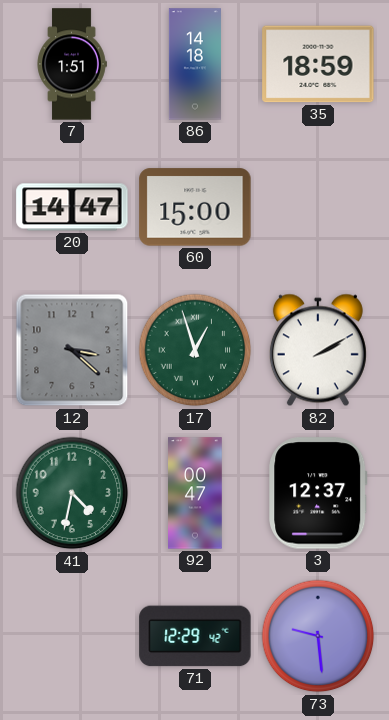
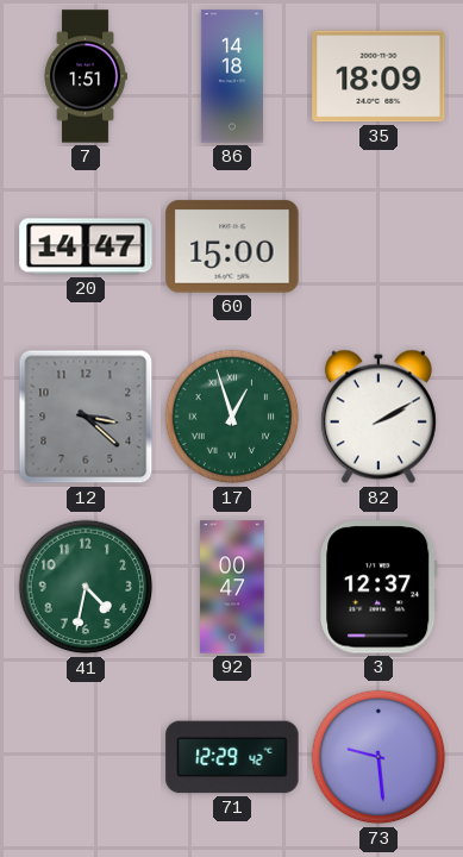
35: 18:59 -> 18:09
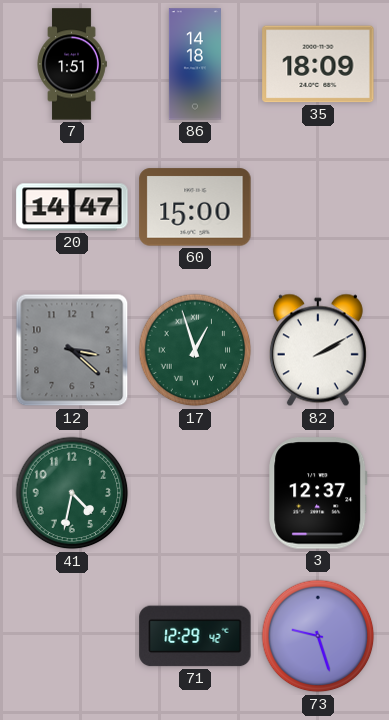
92: 00:47 -> none
73: 9:29 -> 9:27
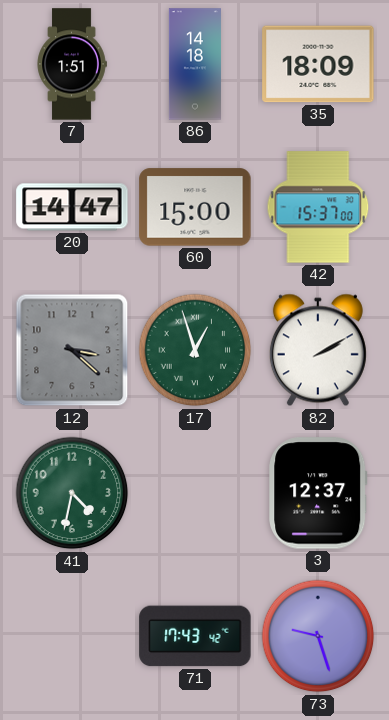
42: none -> 15:37
71: 12:29 -> 17:43
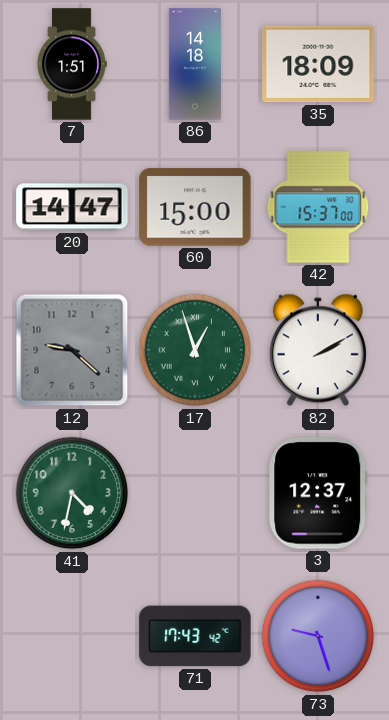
12: 3:22 -> 9:22
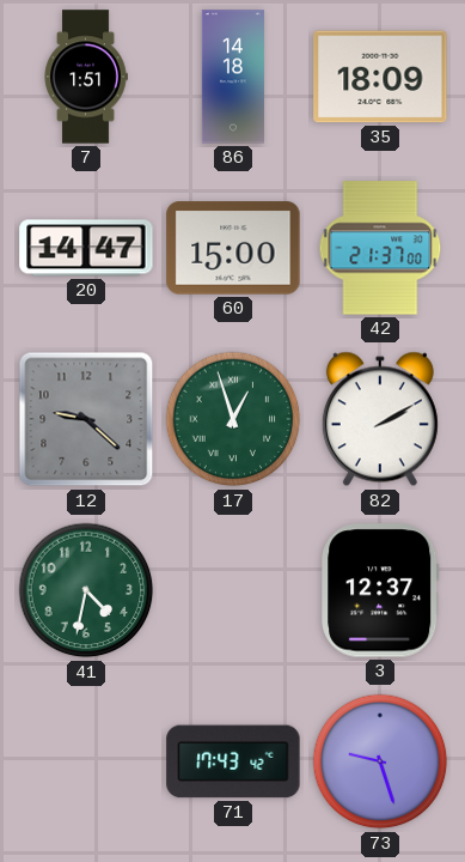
42: 15:37 -> 21:37
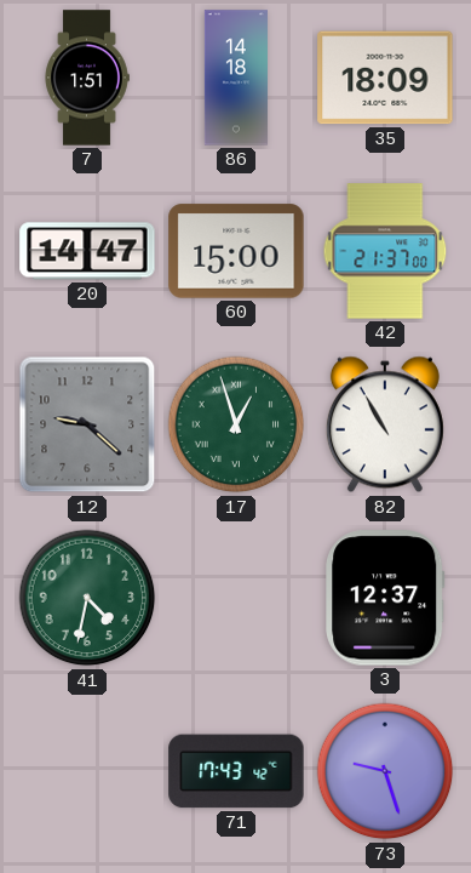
82: 2:10 -> 10:55
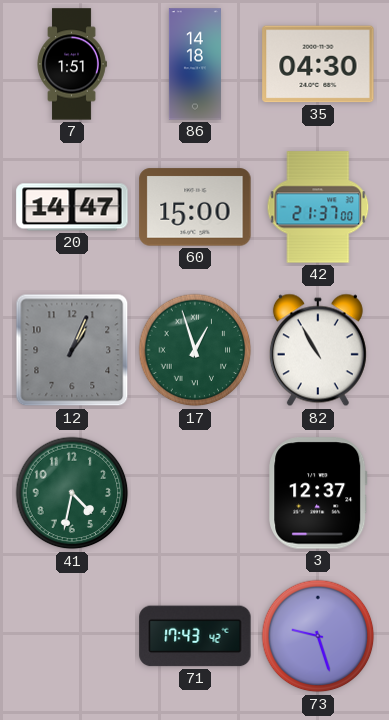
35: 18:09 -> 04:30
12: 9:22 -> 1:04
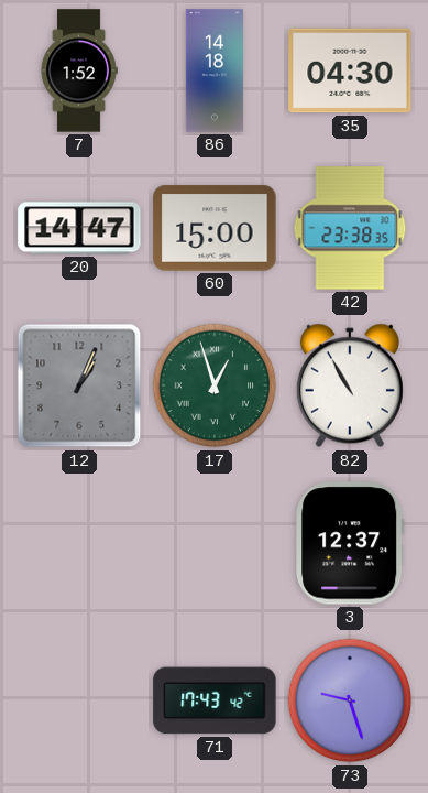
7: 1:51 -> 1:52
42: 21:37 -> 23:38
41: 4:32 -> none
